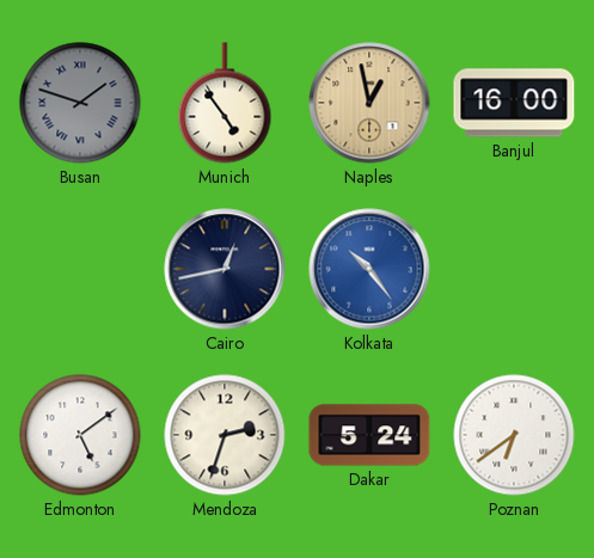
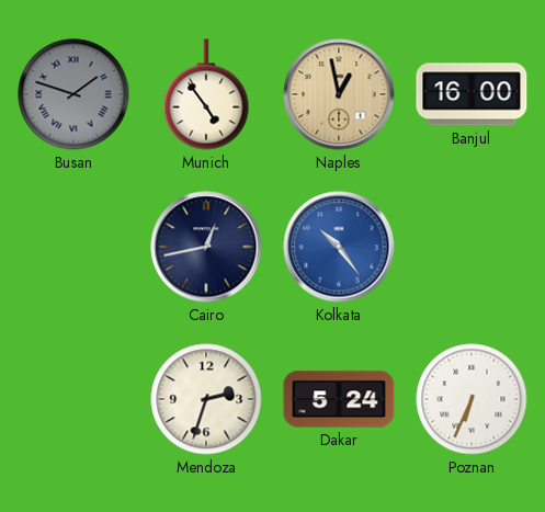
Edmonton: 5:09 -> none
Poznan: 6:39 -> 6:34
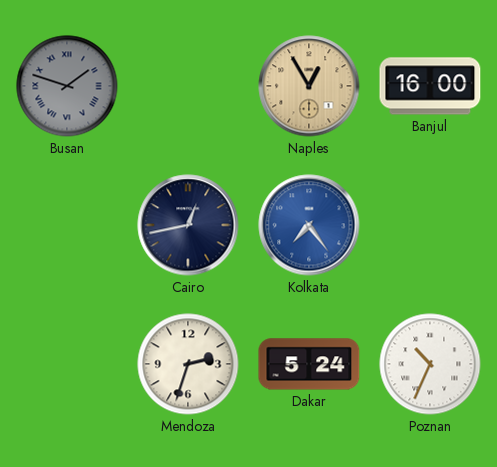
Munich: 4:54 -> none
Naples: 12:58 -> 12:55
Kolkata: 10:24 -> 7:24
Poznan: 6:34 -> 10:34
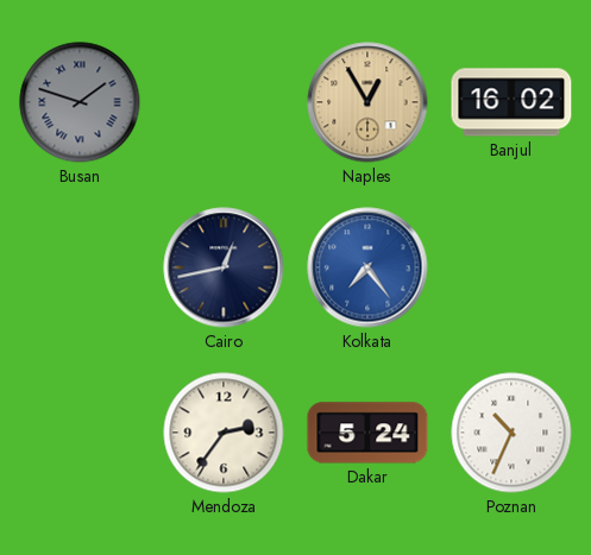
Banjul: 16:00 -> 16:02
Mendoza: 2:33 -> 2:36
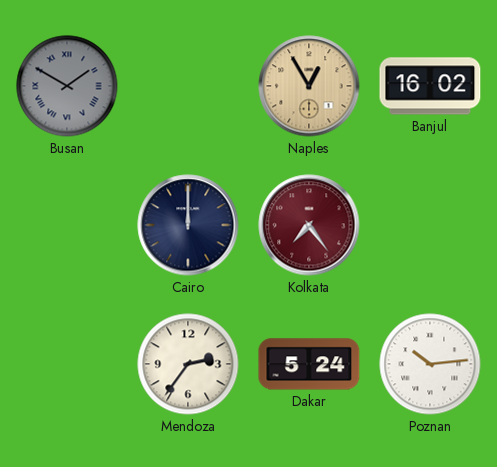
Busan: 1:48 -> 1:50
Cairo: 12:43 -> 12:00
Kolkata dial: blue -> burgundy
Poznan: 10:34 -> 10:14
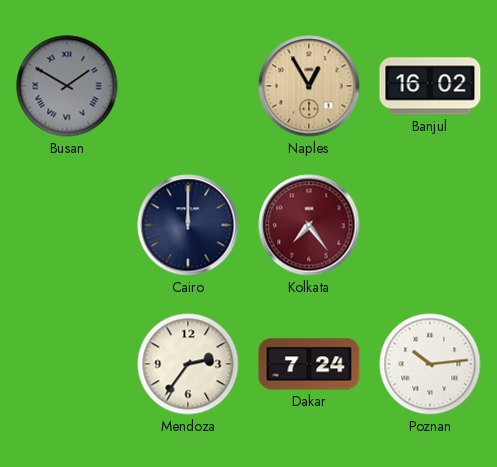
Dakar: 5:24 -> 7:24
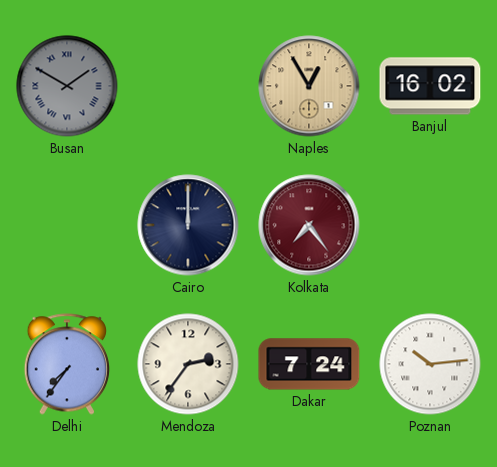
Delhi: none -> 7:36
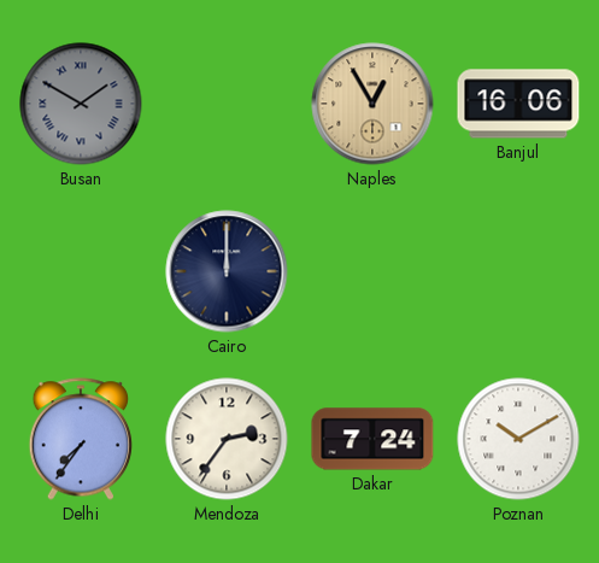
Banjul: 16:02 -> 16:06
Kolkata: 7:24 -> none
Poznan: 10:14 -> 10:10
